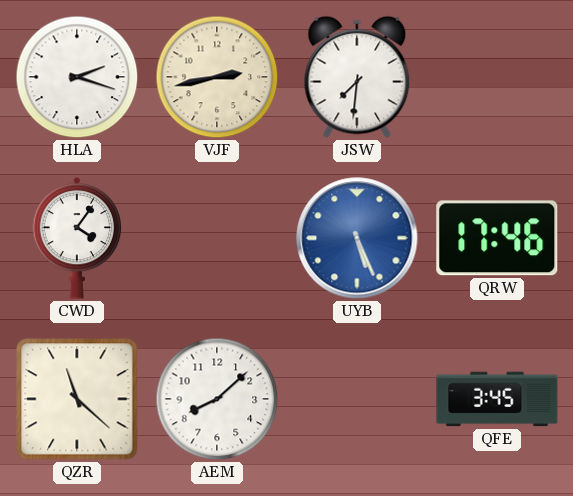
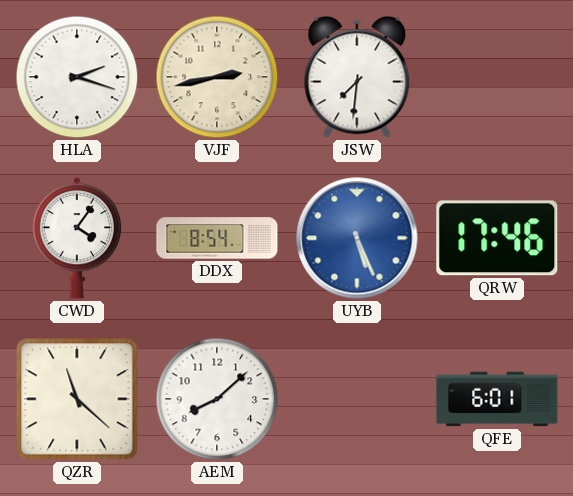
DDX: none -> 8:54
QFE: 3:45 -> 6:01
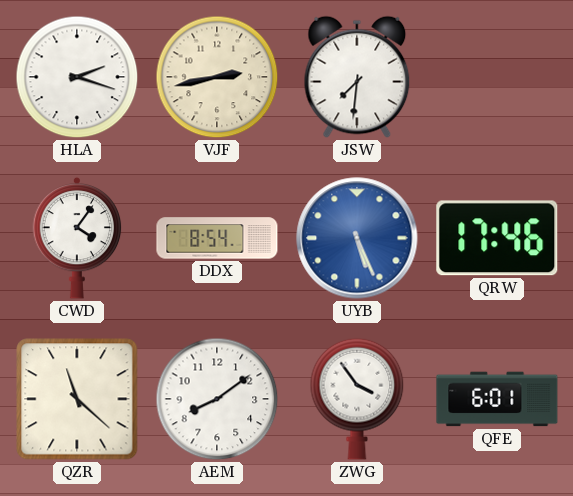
AEM: 8:08 -> 8:09
ZWG: none -> 3:54
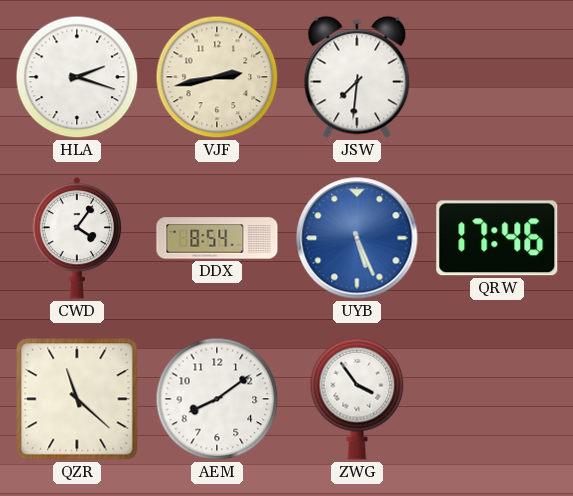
QFE: 6:01 -> none
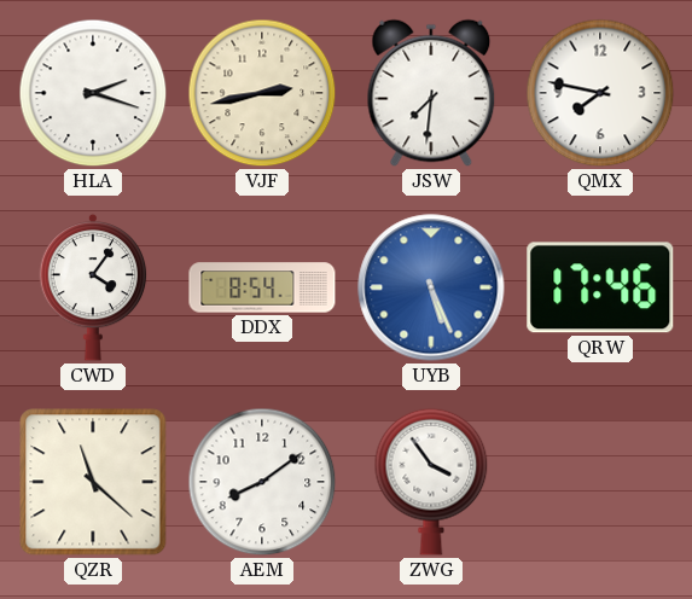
QMX: none -> 7:47
